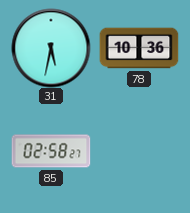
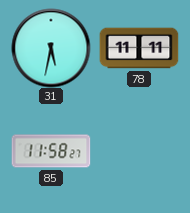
78: 10:36 -> 11:11
85: 02:58 -> 11:58
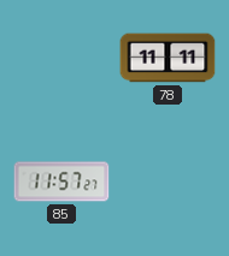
31: 5:32 -> none
85: 11:58 -> 11:57
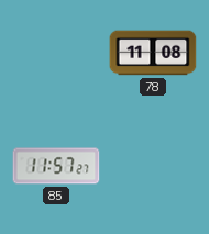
78: 11:11 -> 11:08
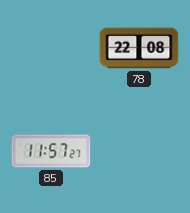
78: 11:08 -> 22:08
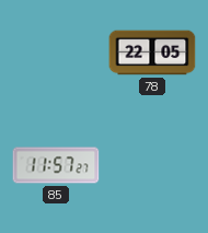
78: 22:08 -> 22:05
